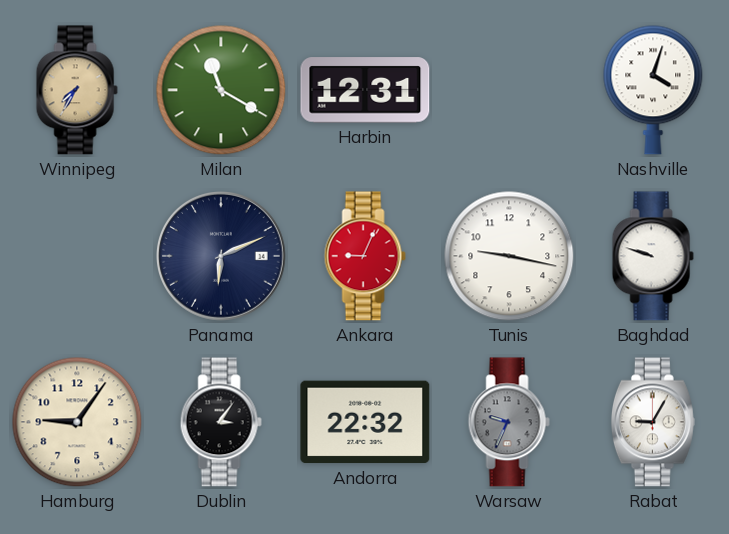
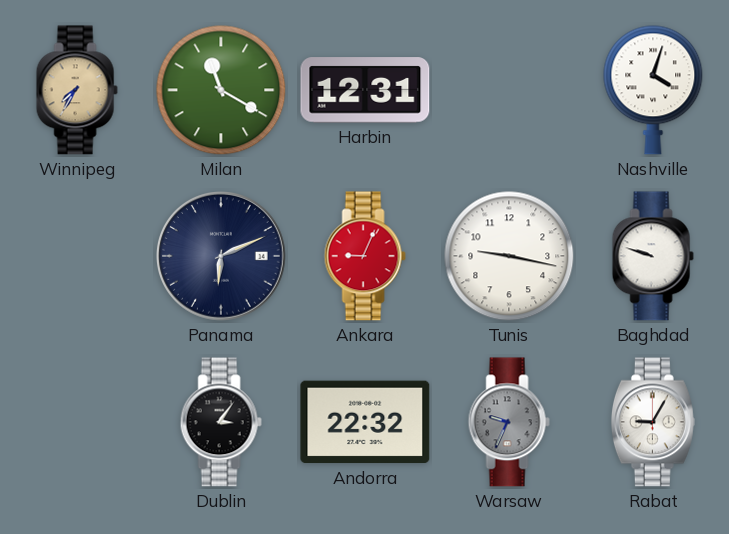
Hamburg: 9:06 -> none
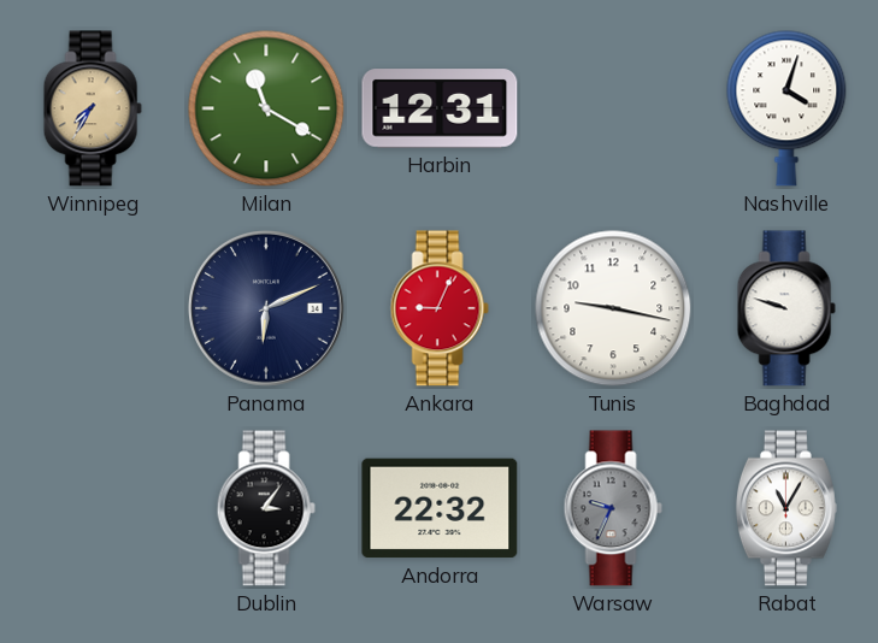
Rabat: 9:05 -> 11:05
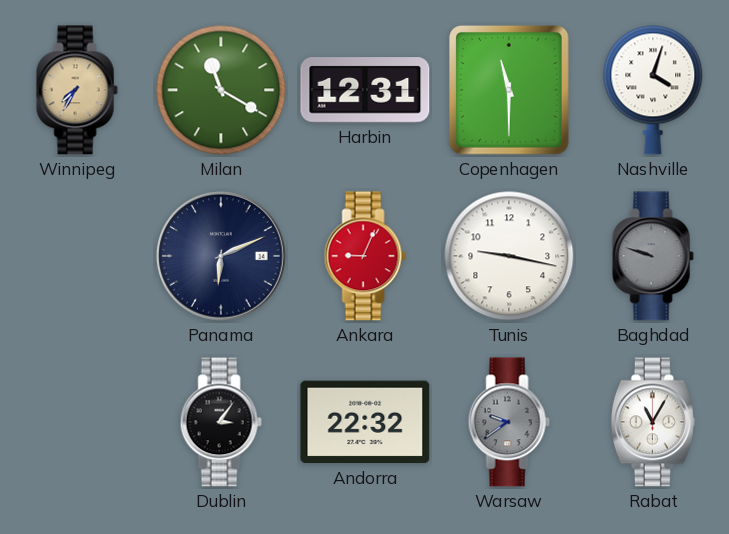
Copenhagen: none -> 11:30
Baghdad dial: white -> grey
Warsaw: 9:34 -> 9:39
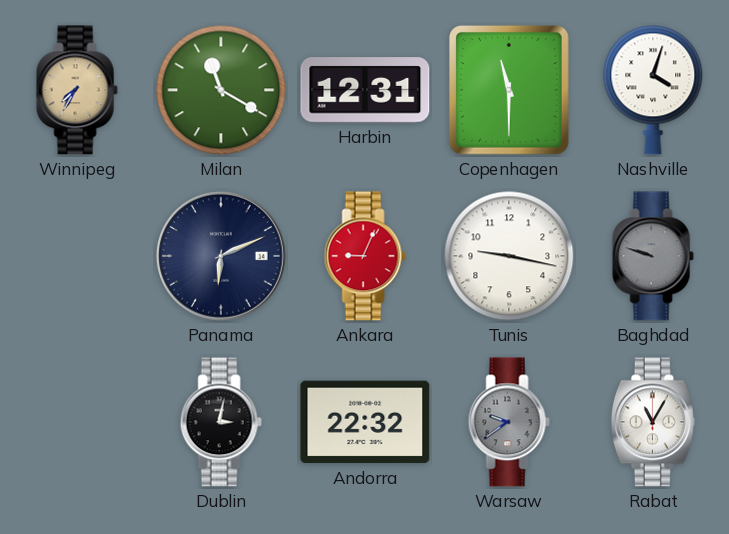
Dublin: 3:06 -> 3:02
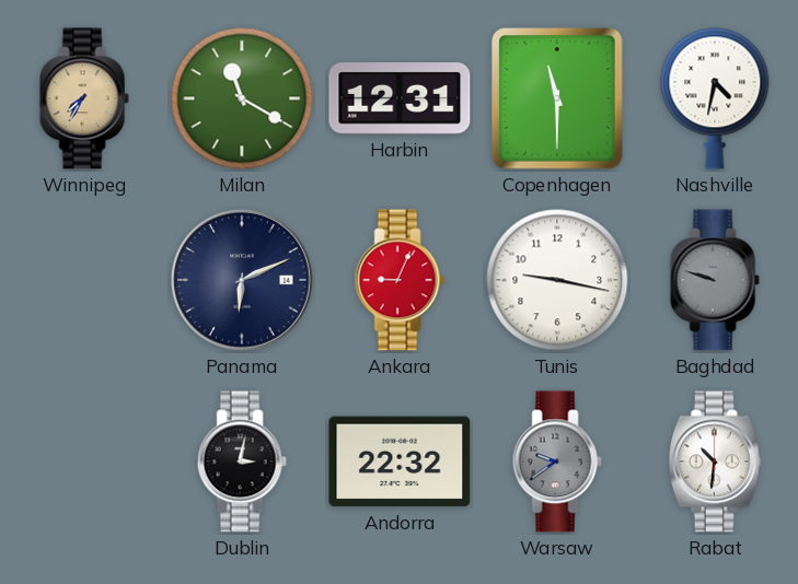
Nashville: 4:03 -> 4:32
Rabat: 11:05 -> 10:31
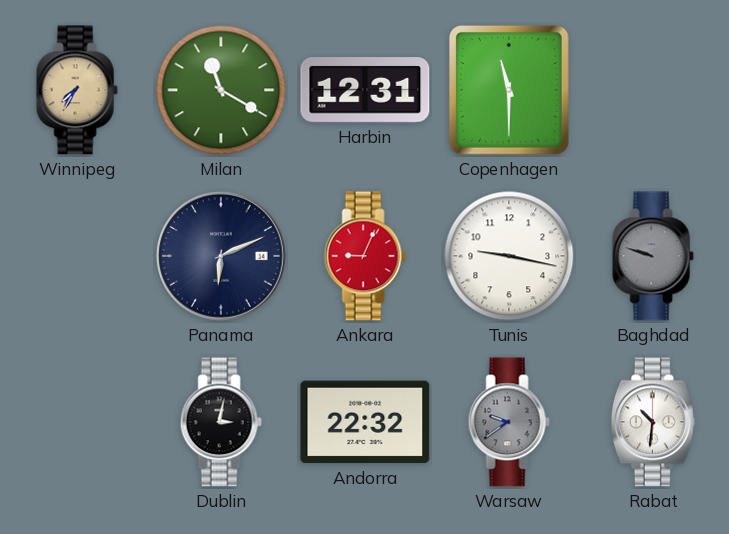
Nashville: 4:32 -> none
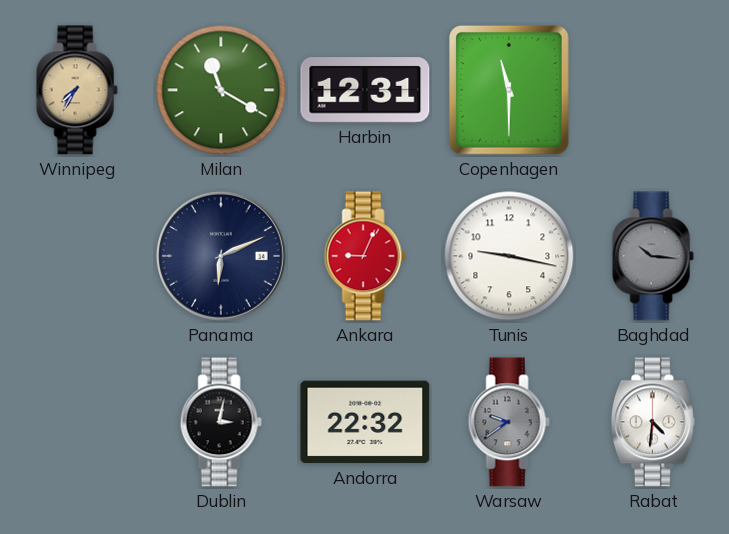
Baghdad: 9:48 -> 10:16
Rabat: 10:31 -> 4:31
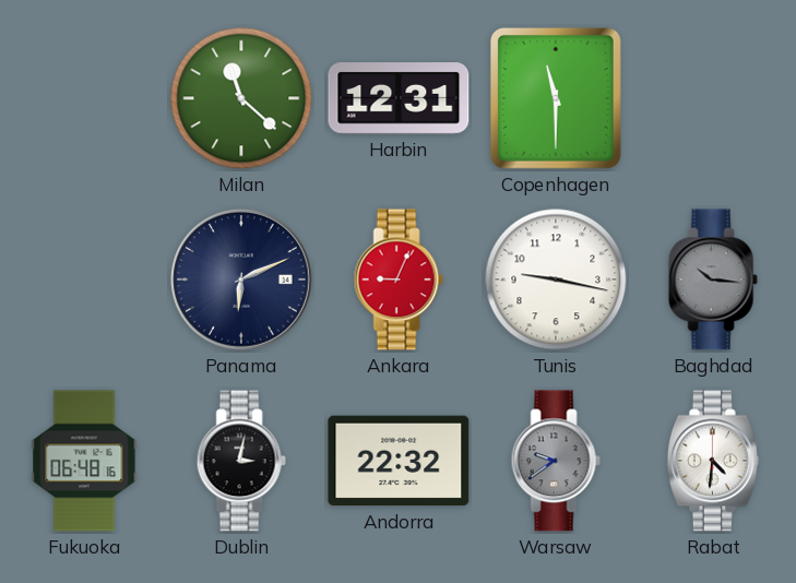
Winnipeg: 7:35 -> none
Milan: 11:20 -> 11:22
Fukuoka: none -> 06:48
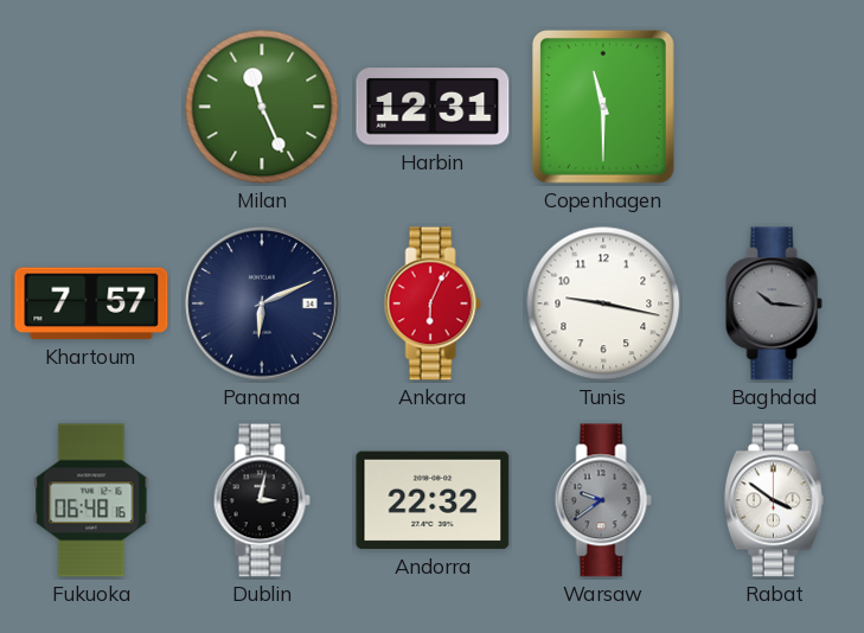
Milan: 11:22 -> 11:26
Khartoum: none -> 7:57
Ankara: 9:04 -> 6:04
Rabat: 4:31 -> 3:51
